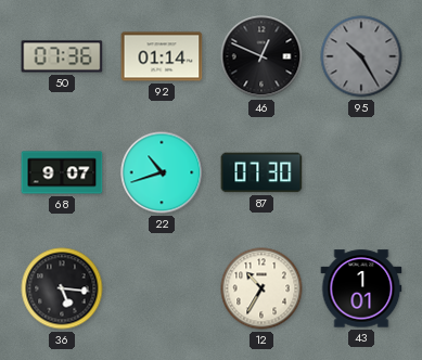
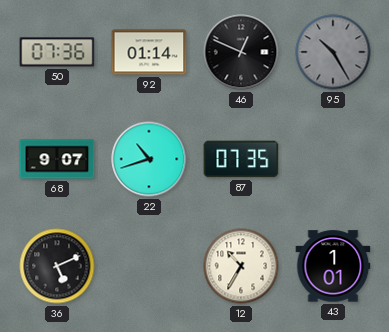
87: 07:30 -> 07:35
36: 5:16 -> 5:11
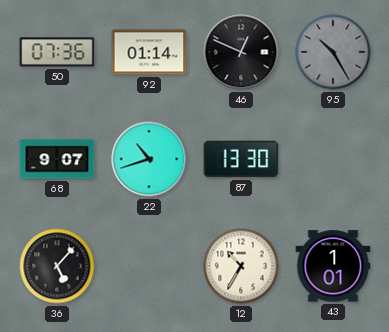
87: 07:35 -> 13:30
36: 5:11 -> 5:07
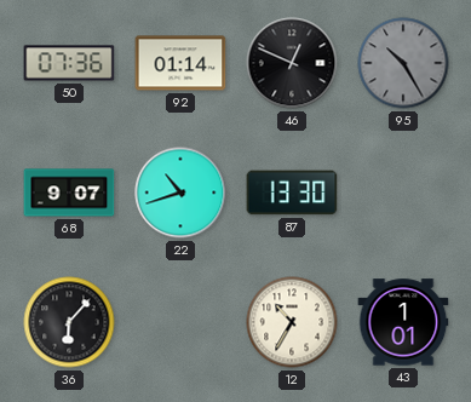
36: 5:07 -> 6:07
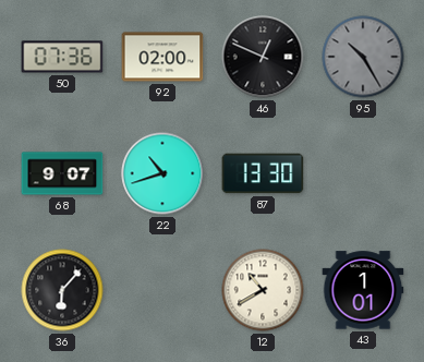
92: 01:14 -> 02:00
12: 10:35 -> 10:40
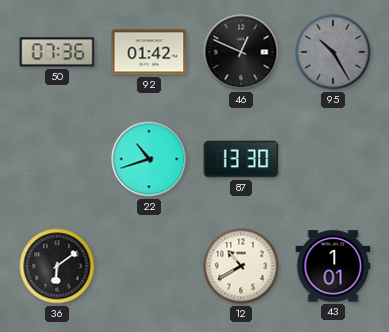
92: 02:00 -> 01:42
68: 9:07 -> none
36: 6:07 -> 6:09
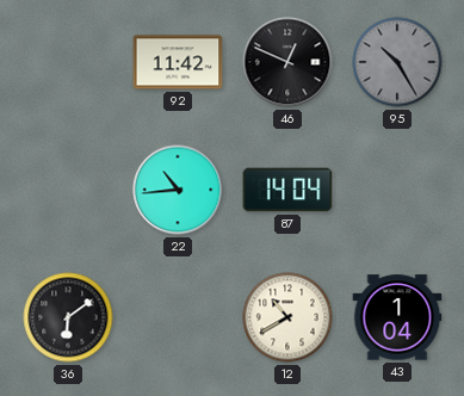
50: 07:36 -> none
92: 01:42 -> 11:42
22: 10:42 -> 10:44
87: 13:30 -> 14:04
43: 1:01 -> 1:04
